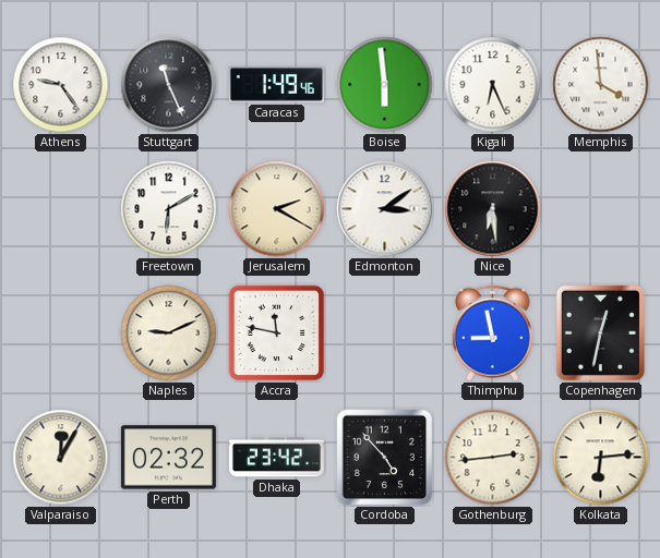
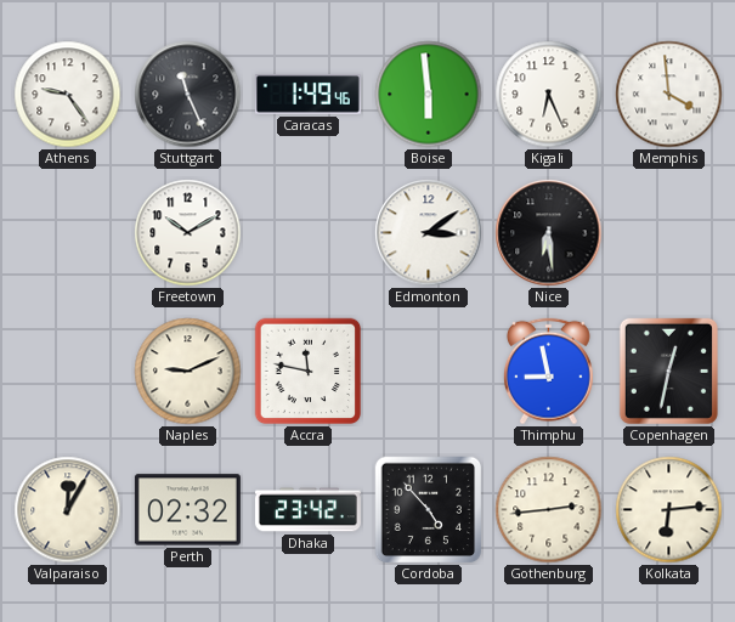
Freetown: 6:10 -> 10:10
Jerusalem: 2:20 -> none
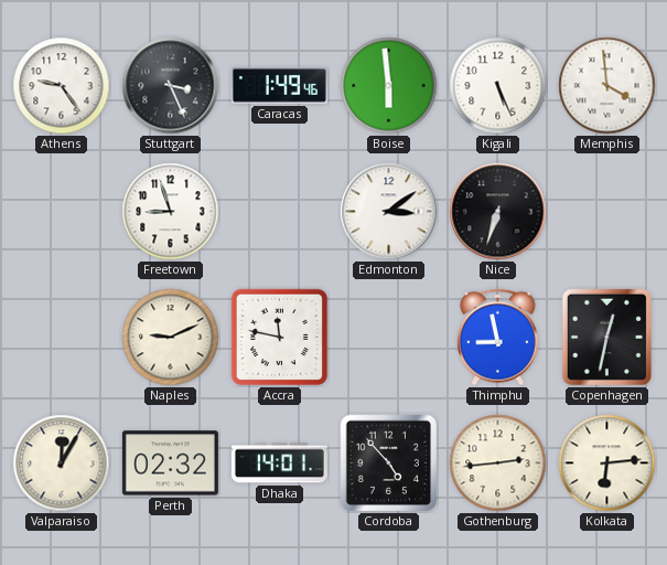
Stuttgart: 11:26 -> 3:26
Kigali: 6:26 -> 5:26
Freetown: 10:10 -> 8:57
Nice: 6:29 -> 6:33
Dhaka: 23:42 -> 14:01
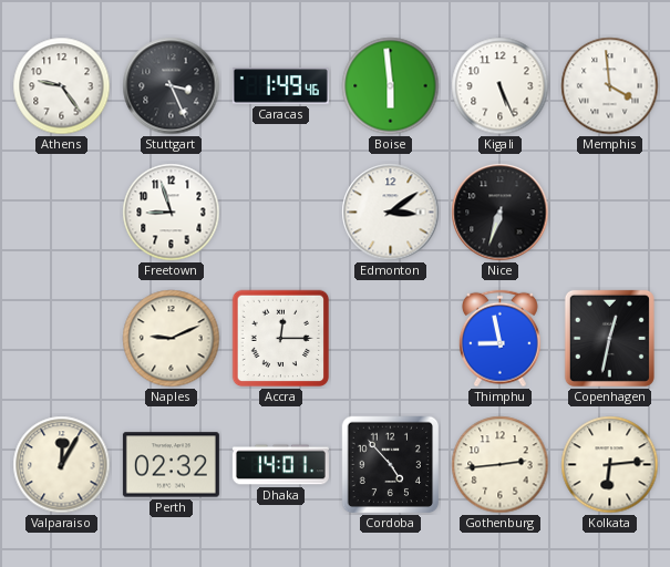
Accra: 11:47 -> 12:15
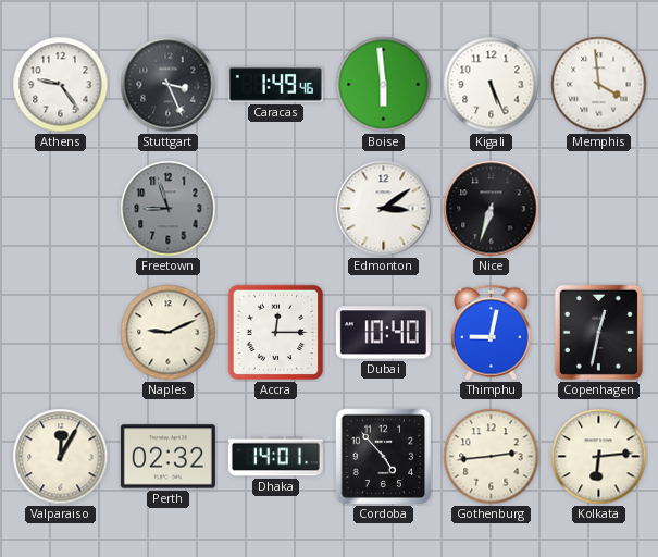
Freetown dial: white -> grey
Dubai: none -> 10:40
Thimphu: 8:58 -> 9:02
